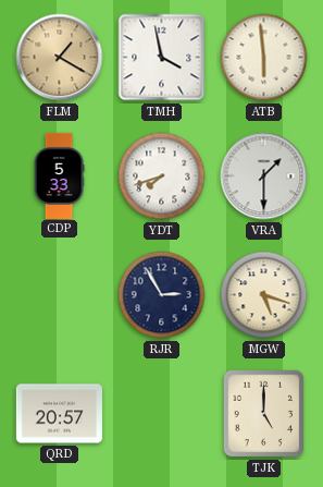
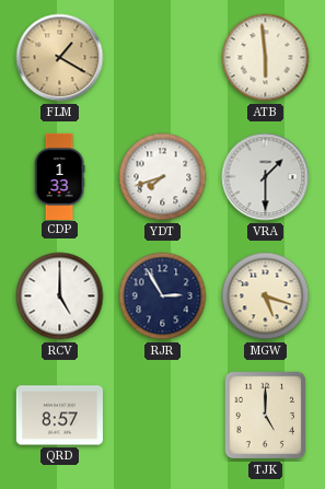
TMH: 3:58 -> none
CDP: 5:33 -> 1:33
RCV: none -> 5:00
QRD: 20:57 -> 8:57
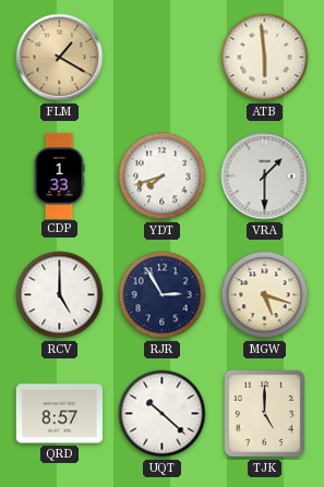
UQT: none -> 10:22
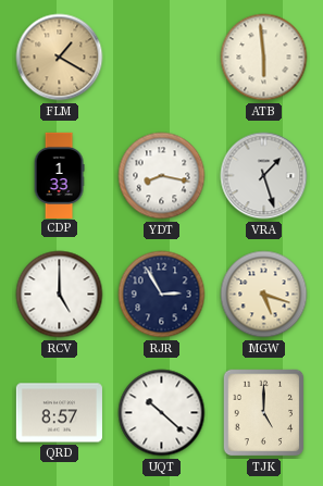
YDT: 7:42 -> 8:17
VRA: 1:30 -> 1:27
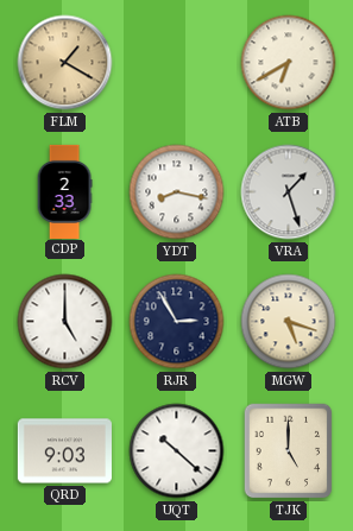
ATB: 5:59 -> 6:40
CDP: 1:33 -> 2:33
QRD: 8:57 -> 9:03
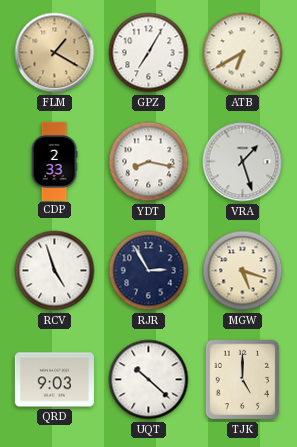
GPZ: none -> 7:05
RCV: 5:00 -> 4:57
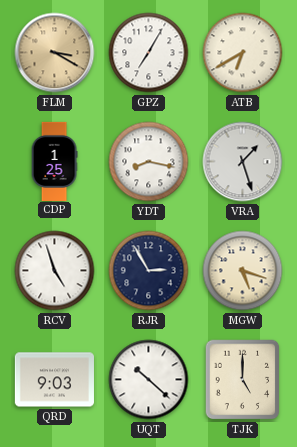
FLM: 1:20 -> 3:20
CDP: 2:33 -> 1:25
